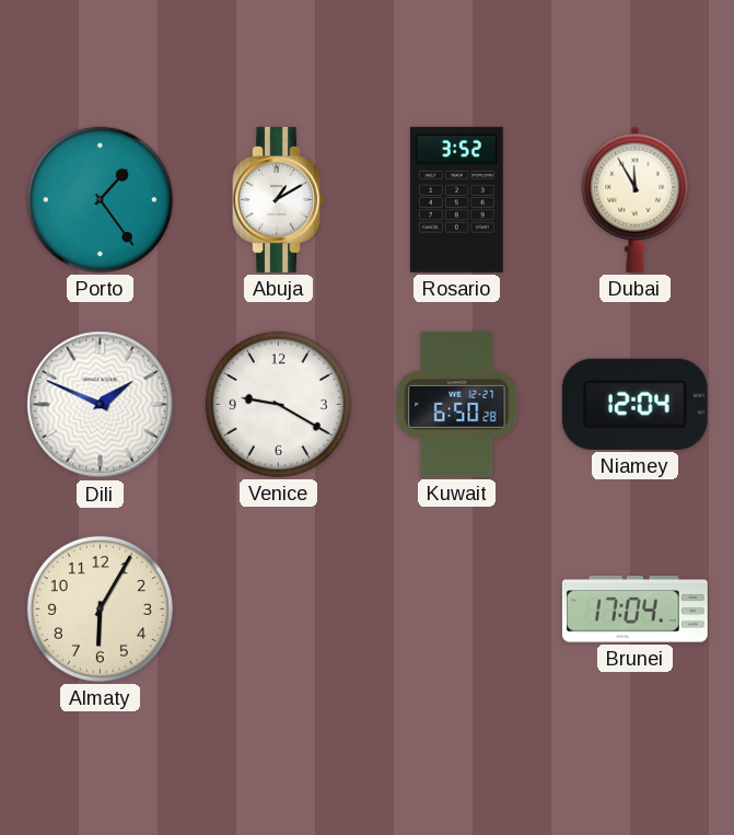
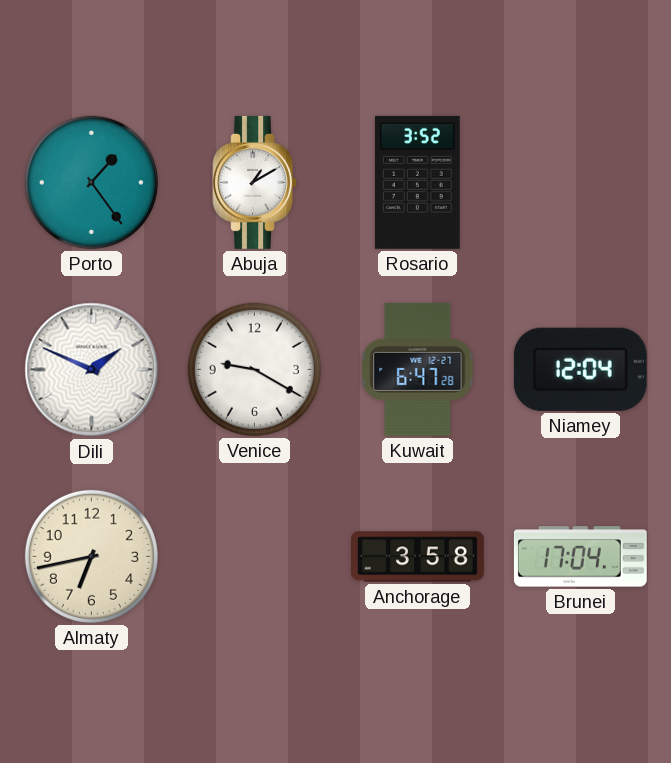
Dubai: 11:55 -> none
Kuwait: 6:50 -> 6:47
Almaty: 6:05 -> 6:43
Anchorage: none -> 3:58
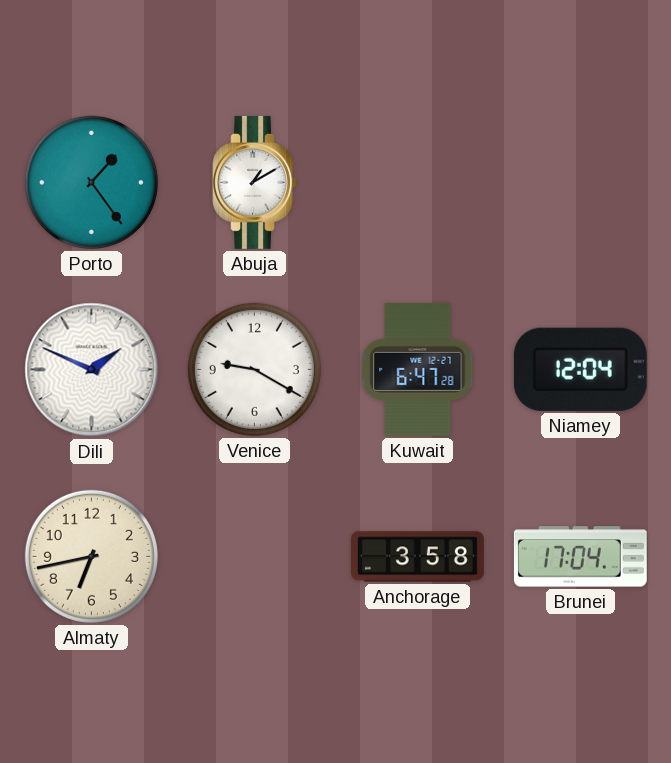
Rosario: 3:52 -> none
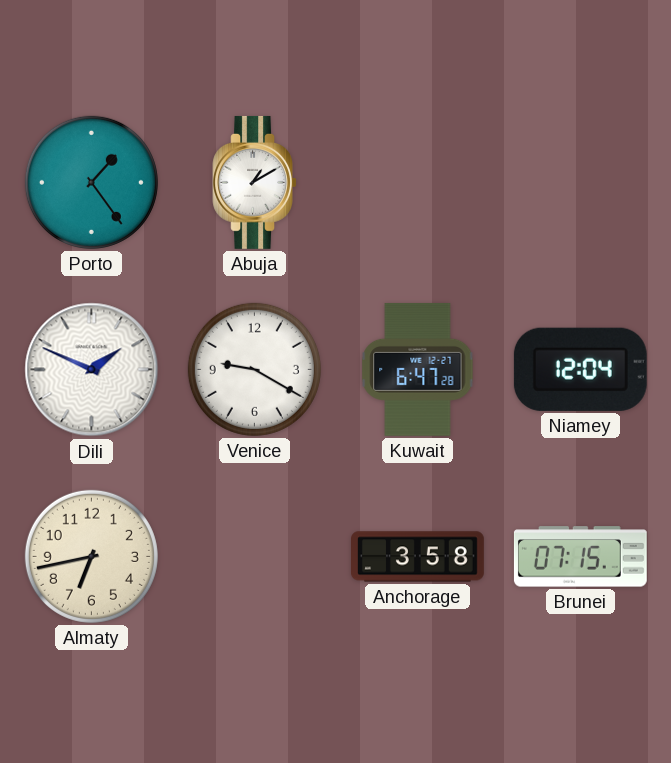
Brunei: 17:04 -> 07:15
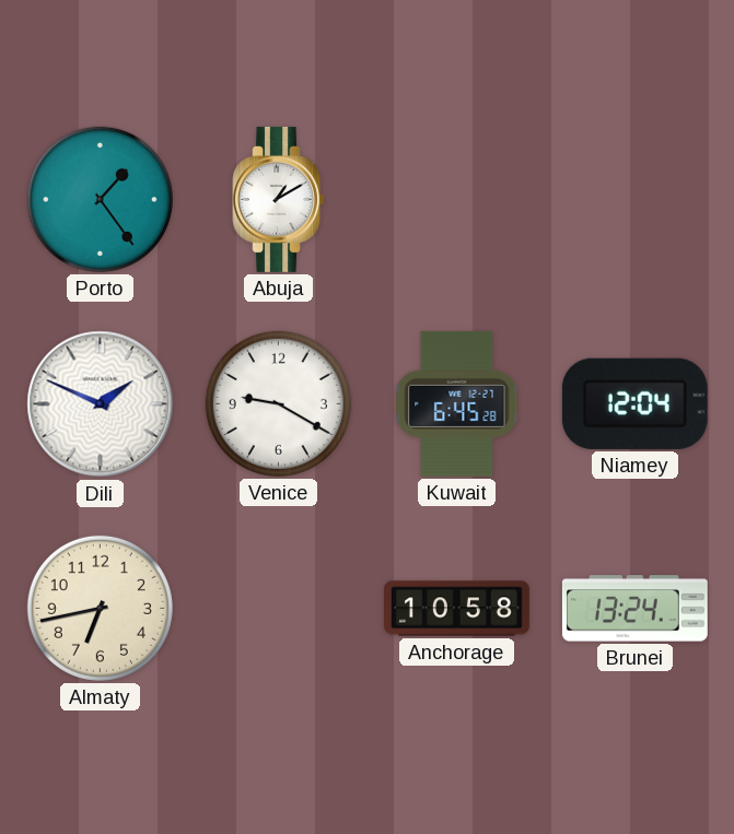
Kuwait: 6:47 -> 6:45
Anchorage: 3:58 -> 10:58
Brunei: 07:15 -> 13:24
